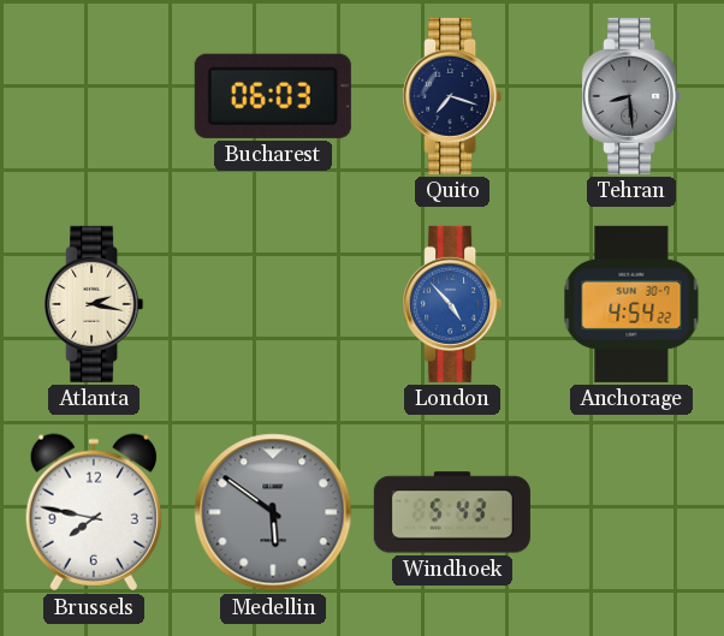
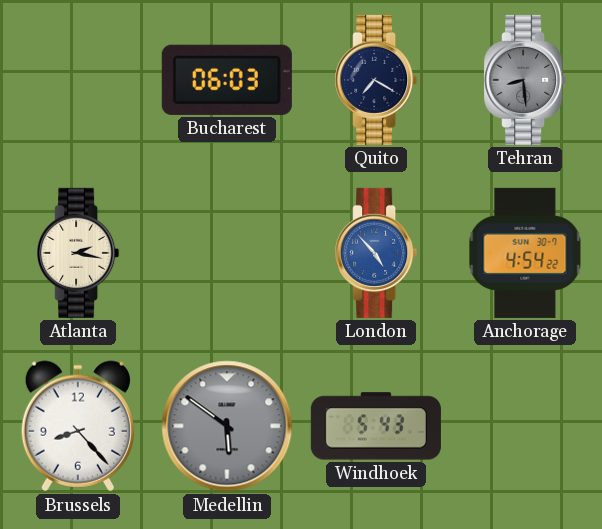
Quito: 7:18 -> 7:20
Brussels: 7:47 -> 8:23
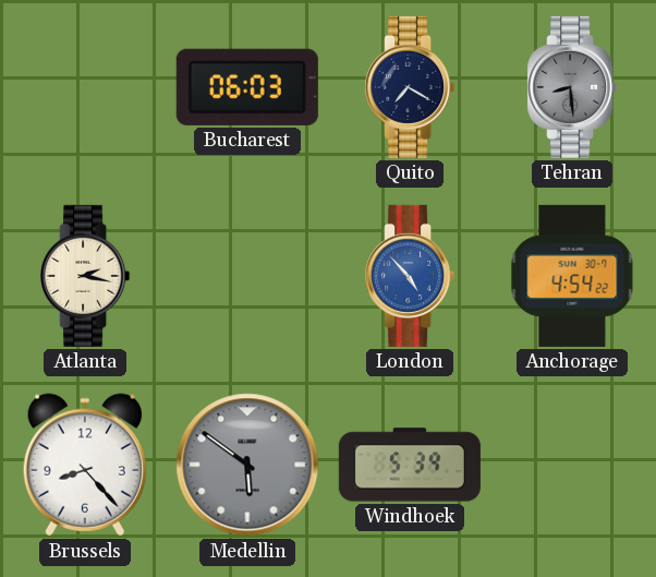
Windhoek: 5:43 -> 5:39
